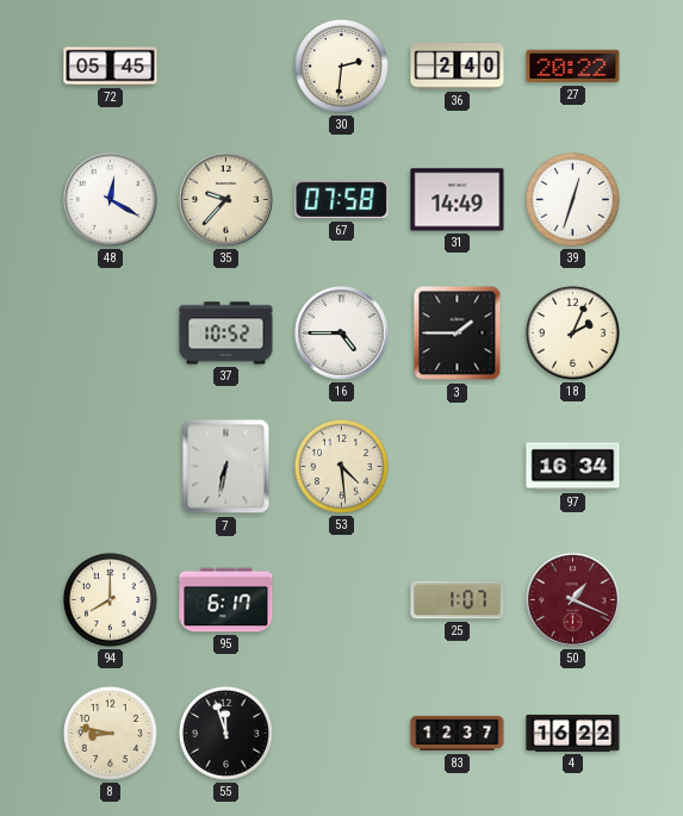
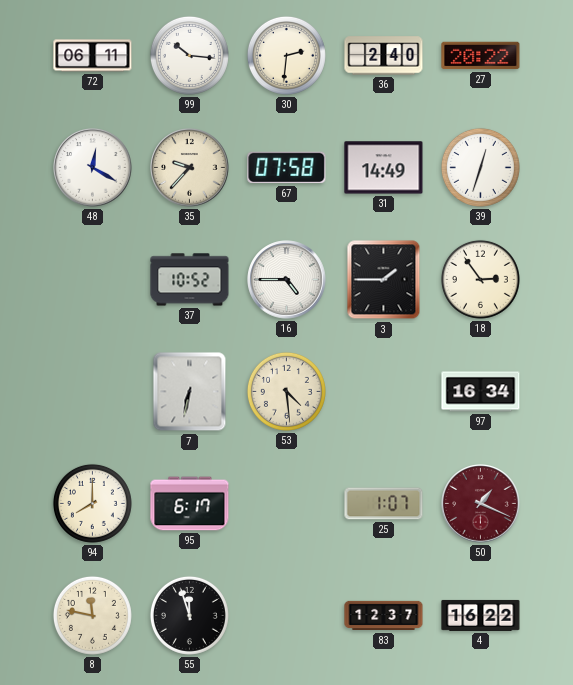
72: 05:45 -> 06:11
99: none -> 10:16
18: 2:04 -> 2:54
8: 8:47 -> 11:47
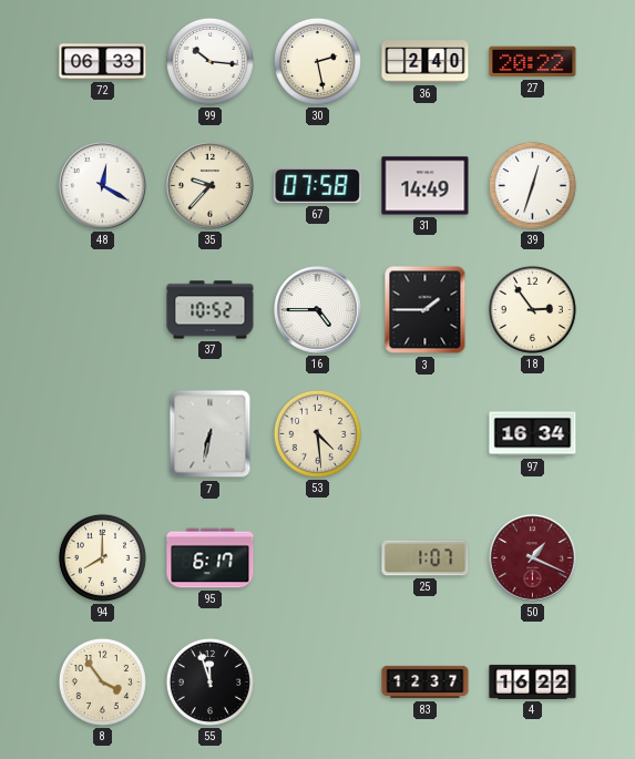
72: 06:11 -> 06:33
30: 2:31 -> 2:28
8: 11:47 -> 3:54
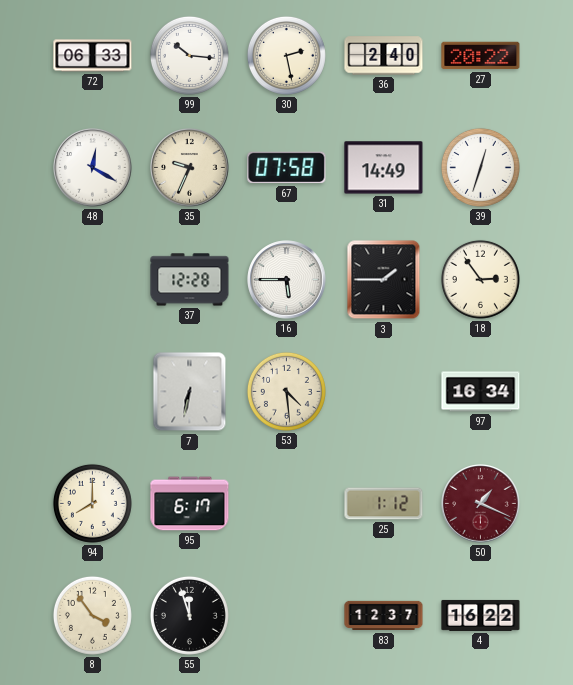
35: 9:37 -> 9:34
37: 10:52 -> 12:28
16: 4:45 -> 5:45
25: 1:07 -> 1:12
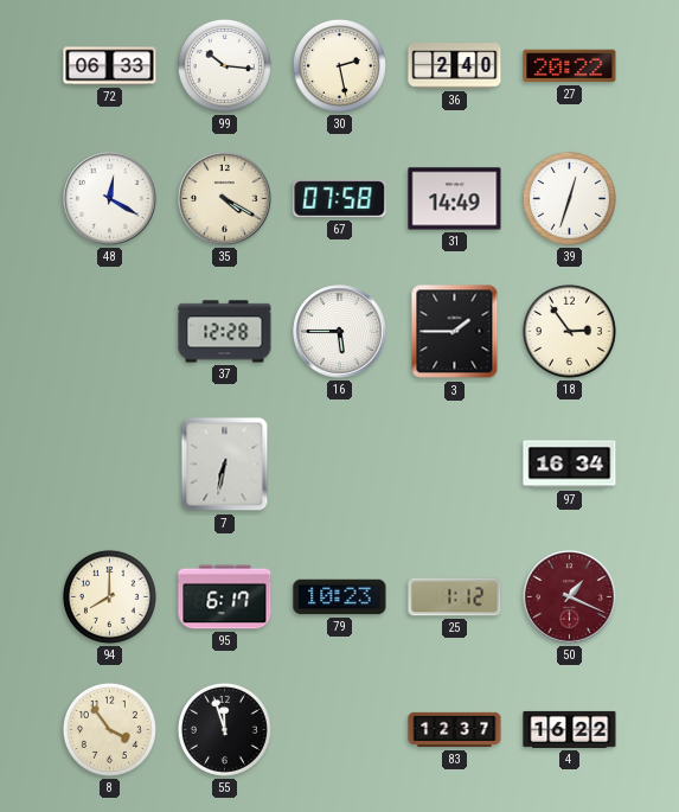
35: 9:34 -> 4:20
53: 4:29 -> none
79: none -> 10:23
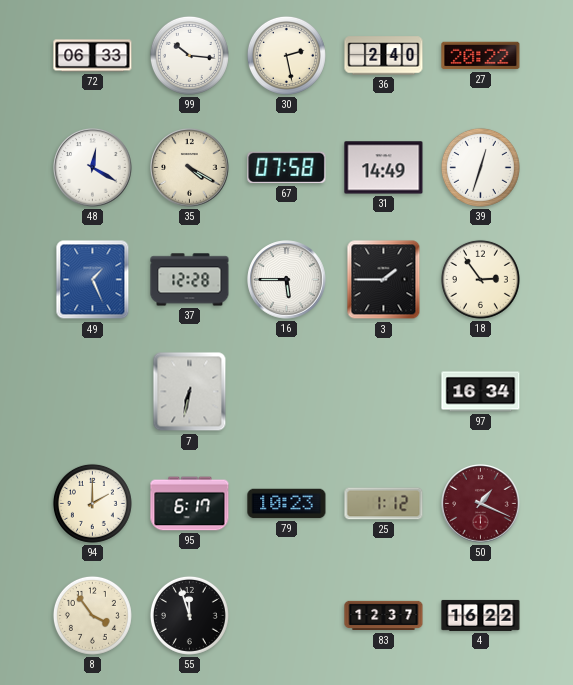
49: none -> 1:26
94: 8:00 -> 2:00
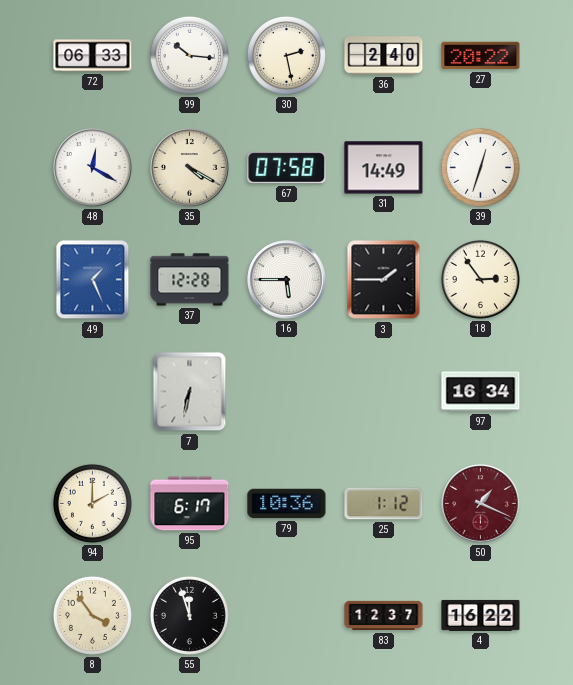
79: 10:23 -> 10:36
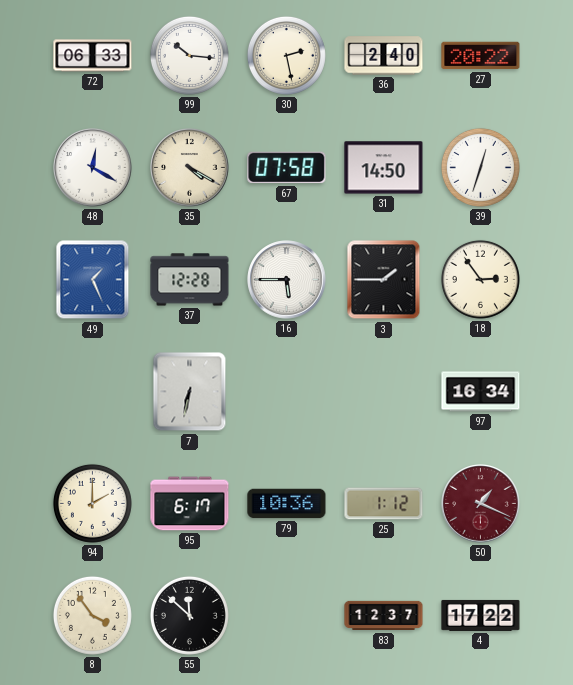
31: 14:49 -> 14:50
55: 11:57 -> 11:52
4: 16:22 -> 17:22
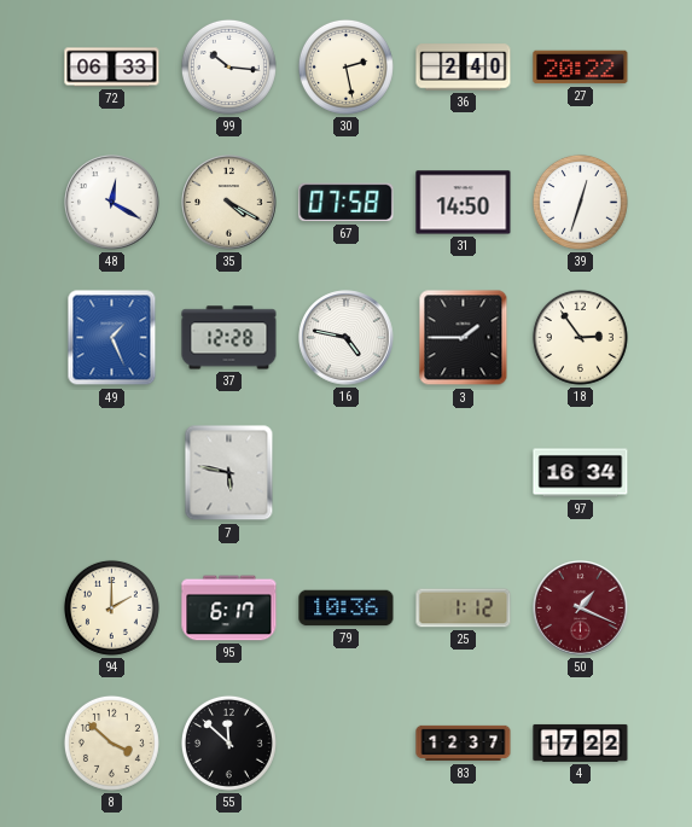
16: 5:45 -> 4:47
7: 6:32 -> 5:47
8: 3:54 -> 3:52
